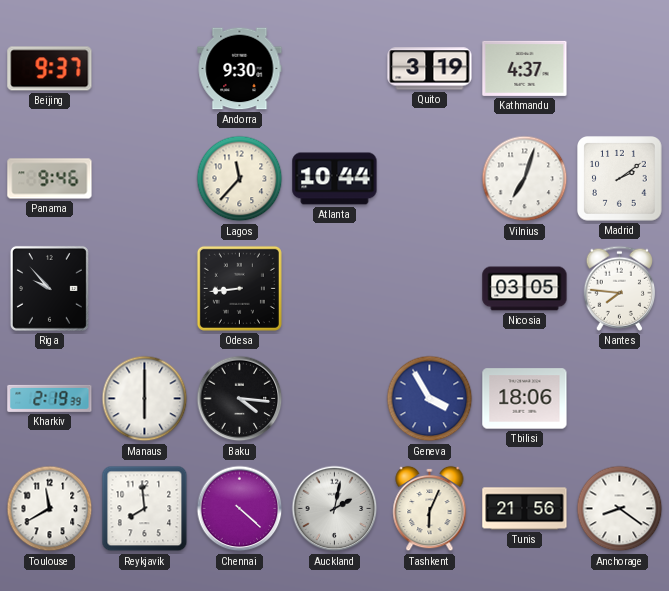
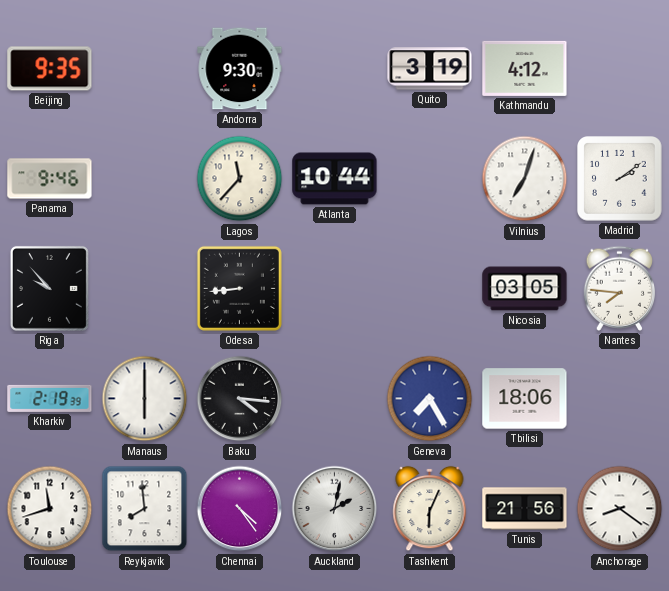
Beijing: 9:37 -> 9:35
Kathmandu: 4:37 -> 4:12
Geneva: 3:55 -> 7:25
Toulouse: 11:40 -> 11:42
Chennai: 4:22 -> 4:24
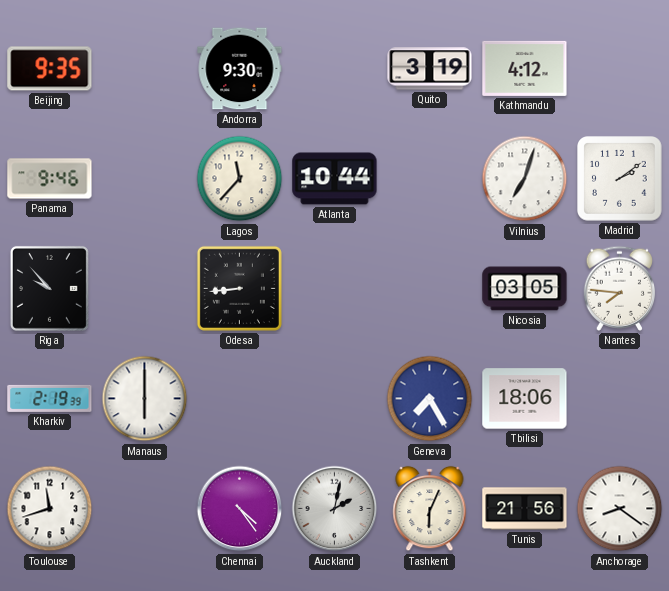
Baku: 4:16 -> none
Reykjavik: 7:59 -> none
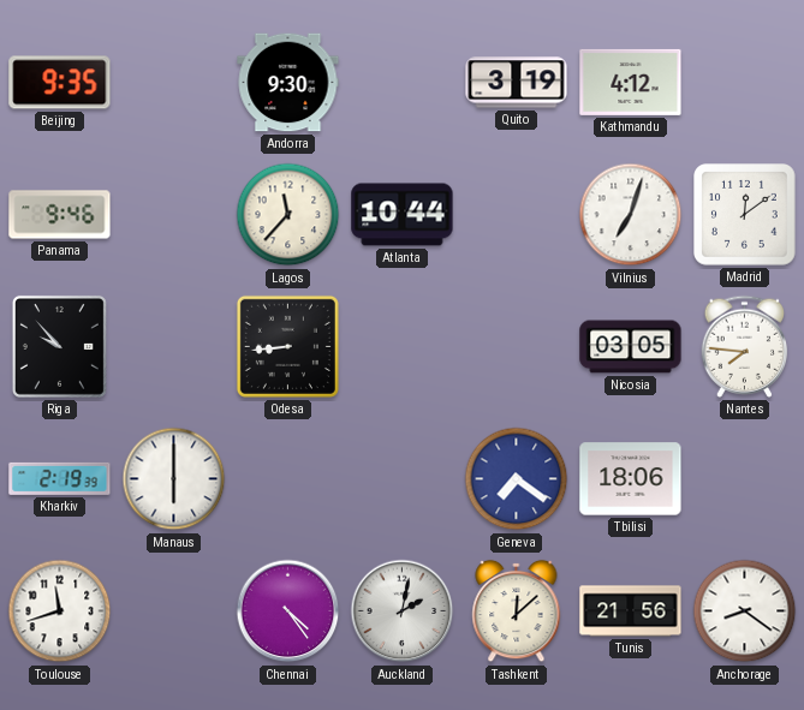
Madrid: 2:09 -> 12:09
Geneva: 7:25 -> 7:21
Tashkent: 6:04 -> 12:08
